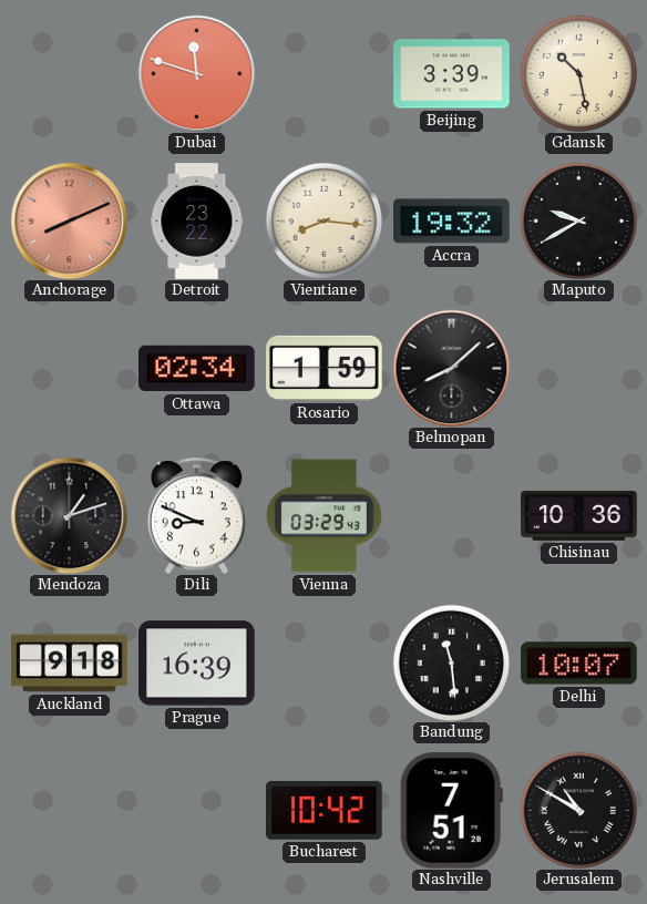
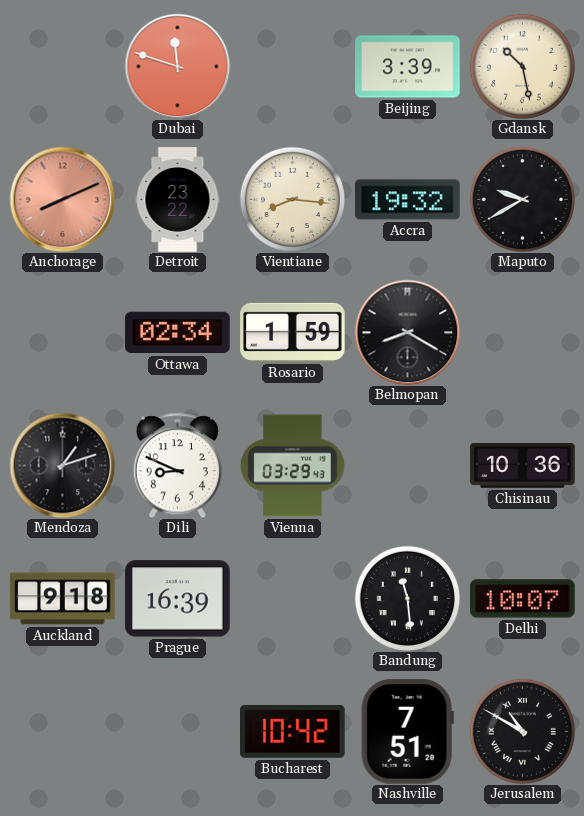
Belmopan: 8:08 -> 8:20
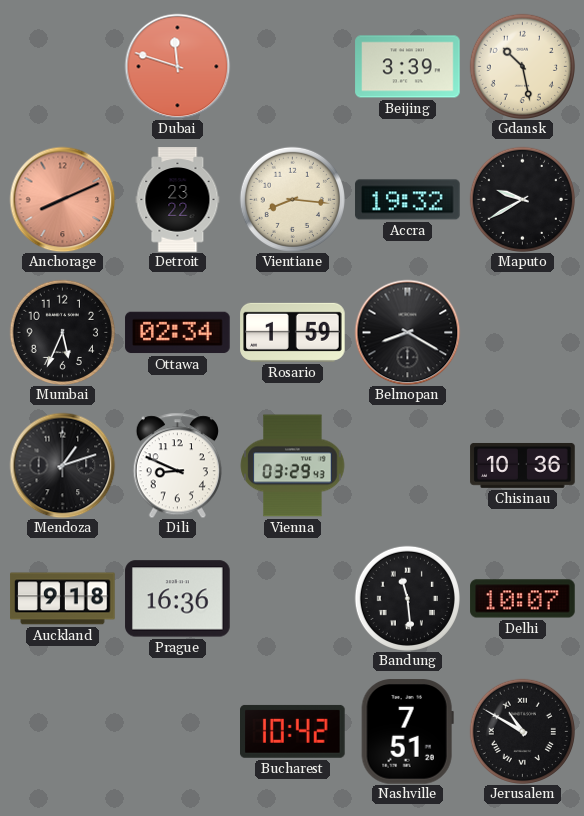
Mumbai: none -> 5:34
Prague: 16:39 -> 16:36
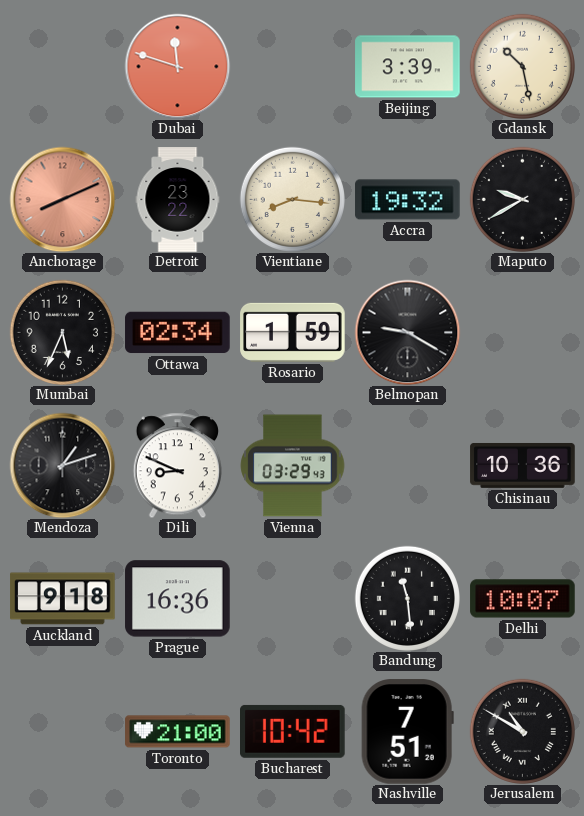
Belmopan: 8:20 -> 9:20
Toronto: none -> 21:00
